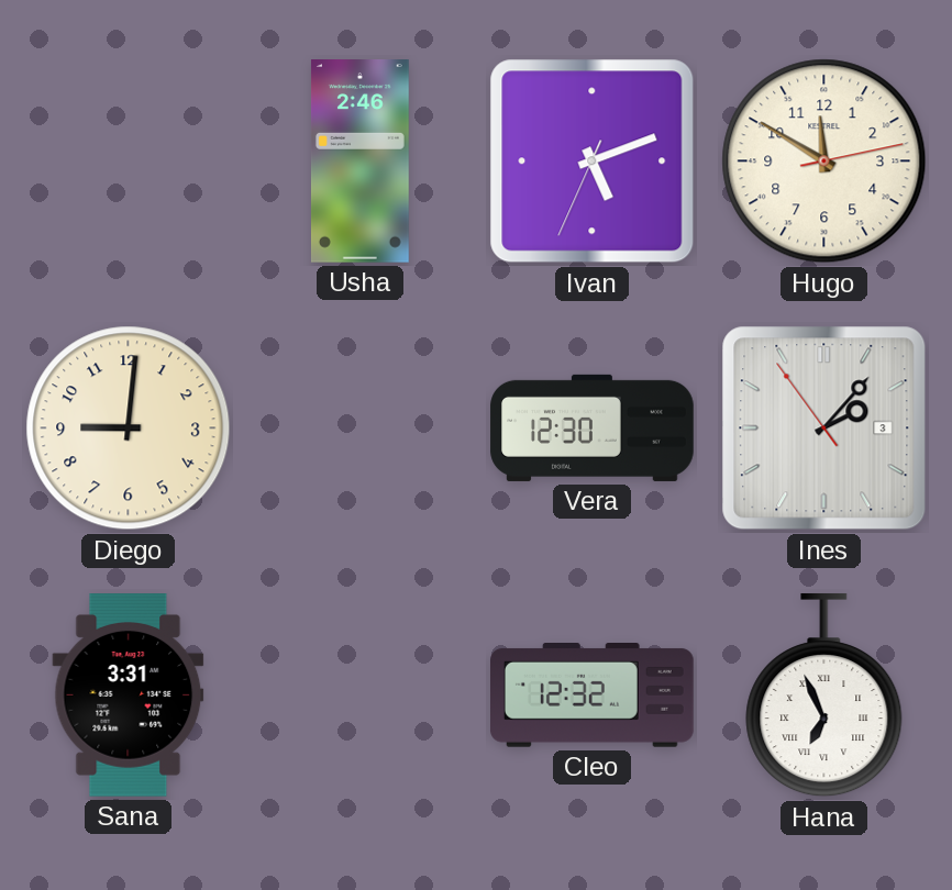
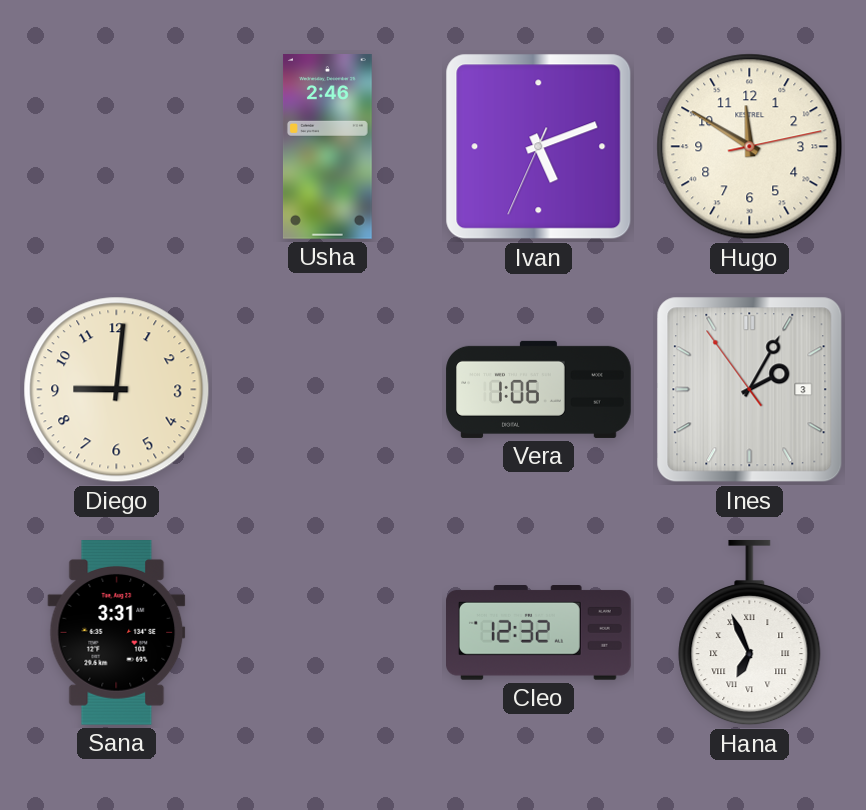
Vera: 12:30 -> 1:06
Ines: 2:06 -> 2:04
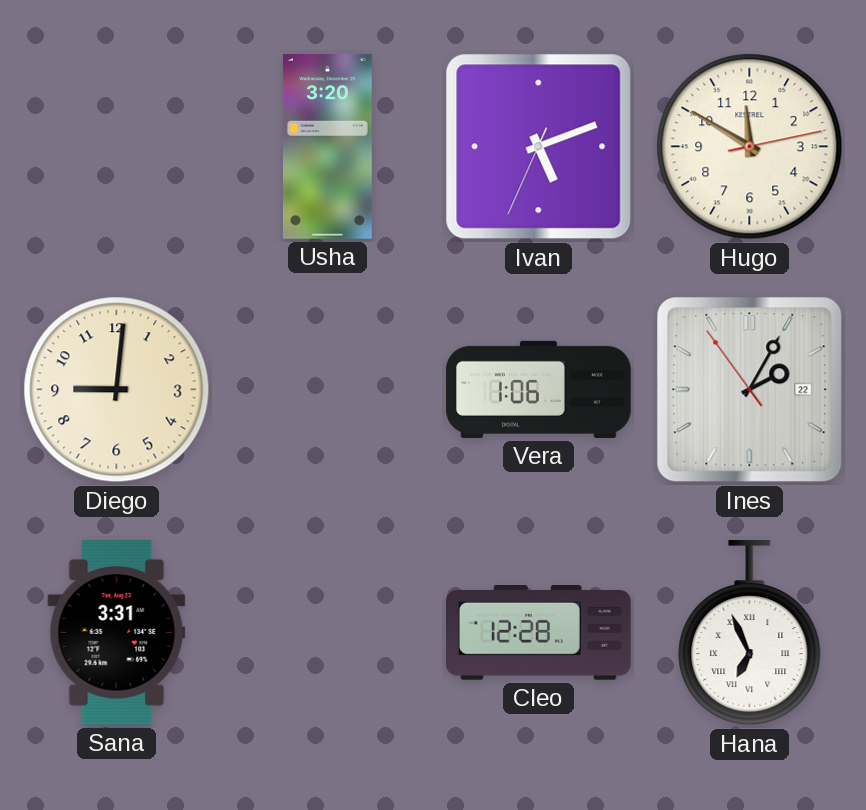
Usha: 2:46 -> 3:20
Ines date: 3 -> 22
Cleo: 12:32 -> 12:28
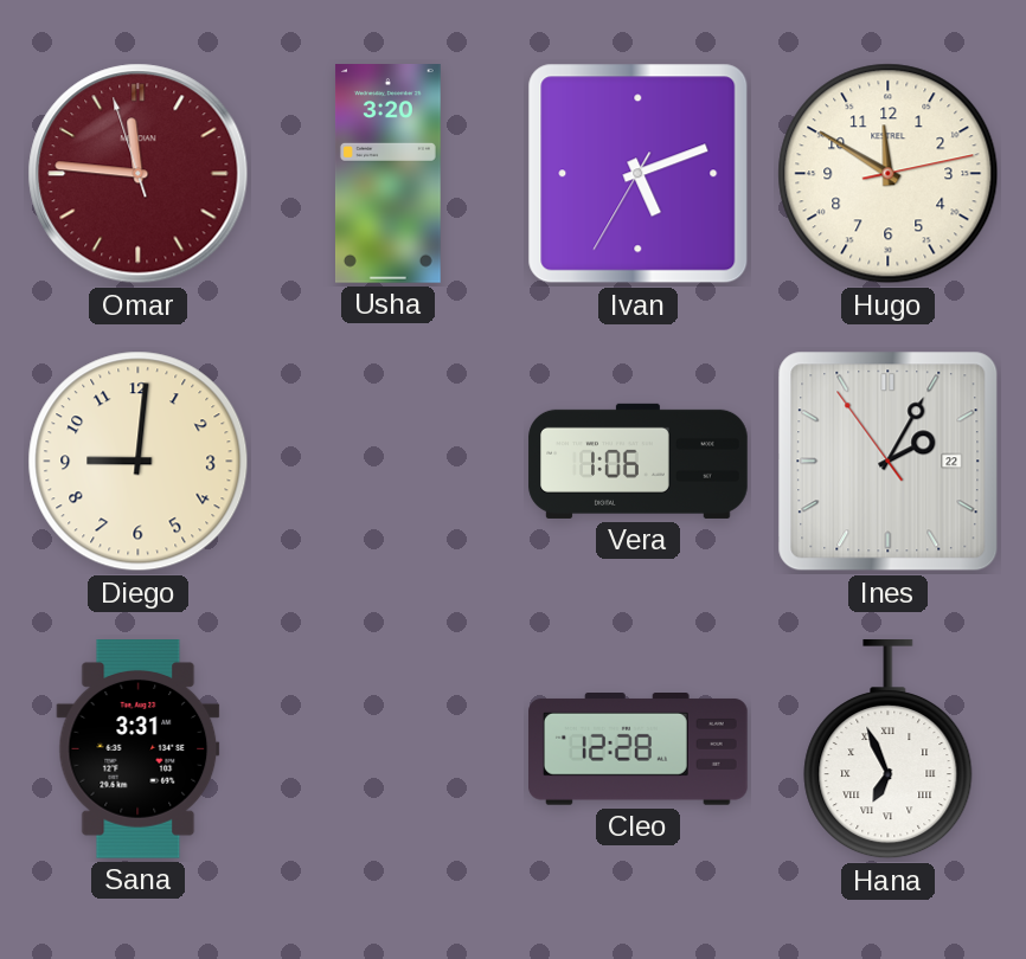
Omar: none -> 11:45
Ivan: 5:11:34 -> 5:11:35
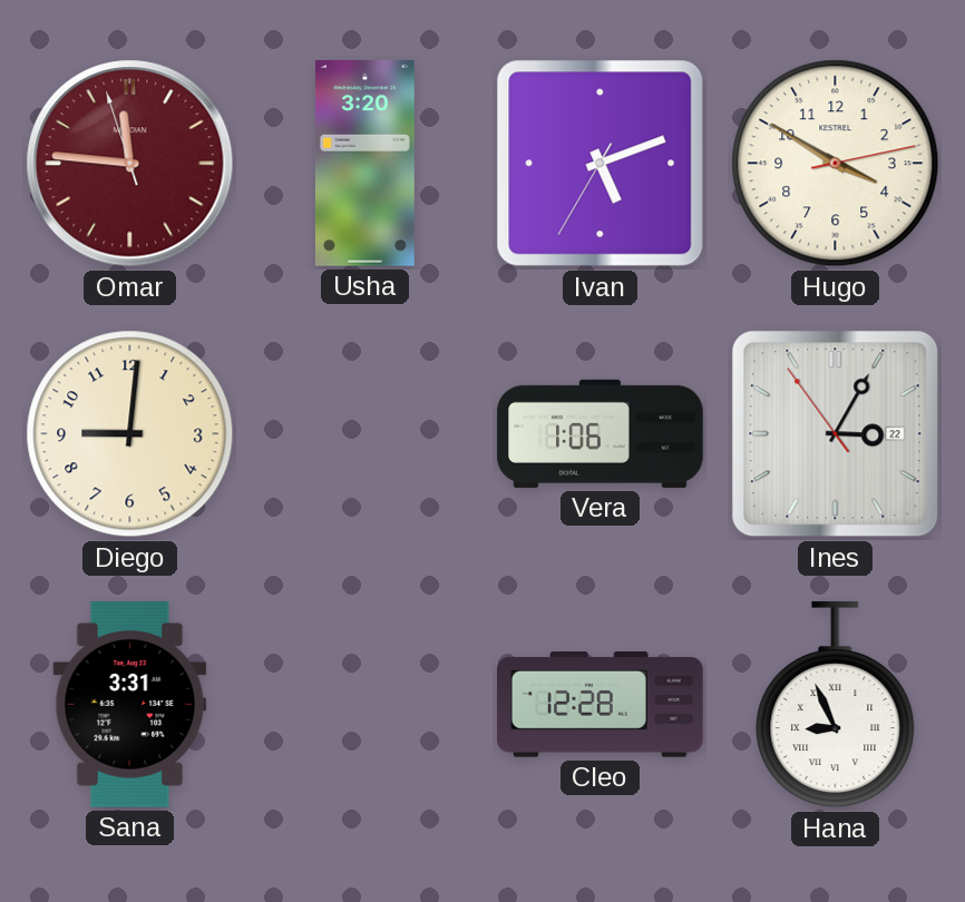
Hugo: 11:50 -> 3:50
Ines: 2:04 -> 3:04
Hana: 6:56 -> 8:56
